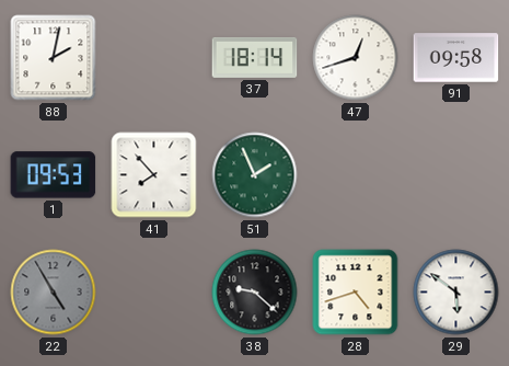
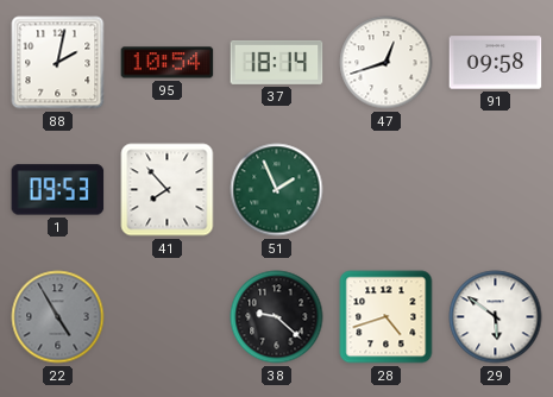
95: none -> 10:54
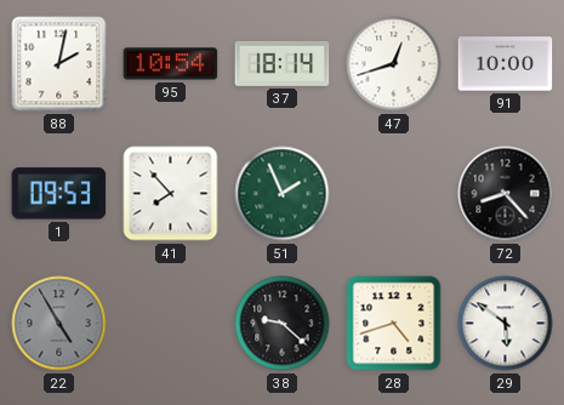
91: 09:58 -> 10:00
72: none -> 8:23
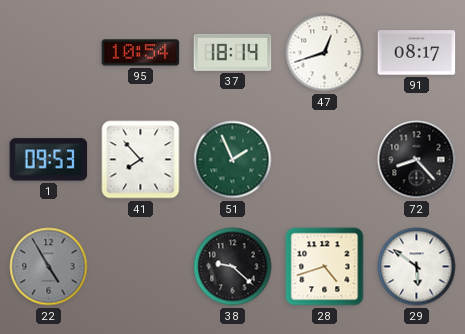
88: 2:02 -> none
91: 10:00 -> 08:17
